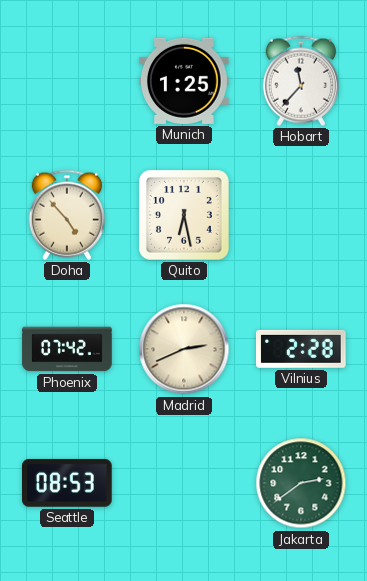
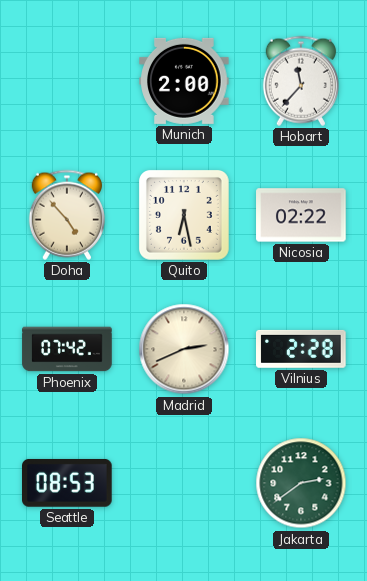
Munich: 1:25 -> 2:00
Nicosia: none -> 02:22
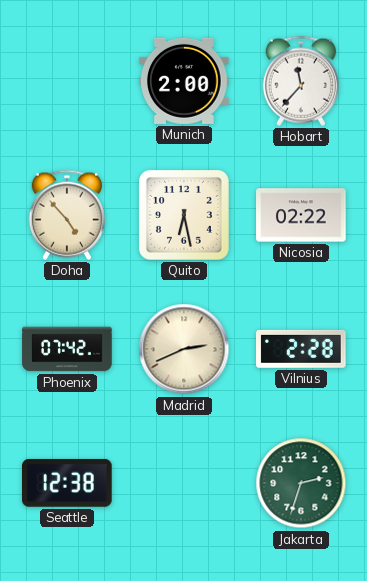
Seattle: 08:53 -> 12:38
Jakarta: 2:39 -> 2:33
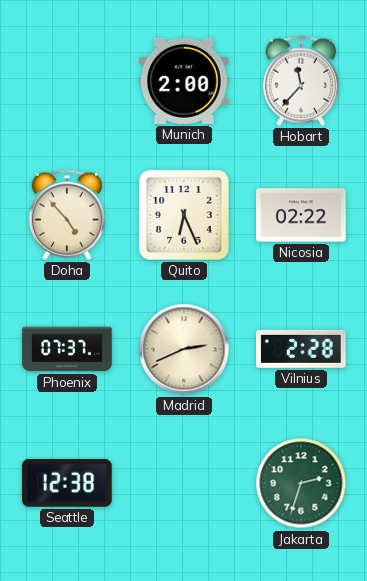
Quito: 6:28 -> 6:26
Phoenix: 07:42 -> 07:37
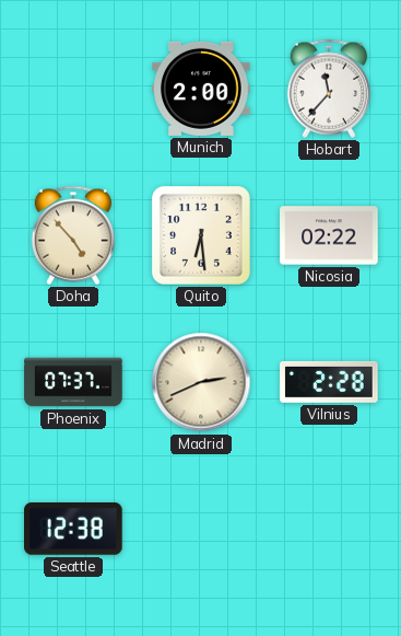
Quito: 6:26 -> 6:29
Jakarta: 2:33 -> none
